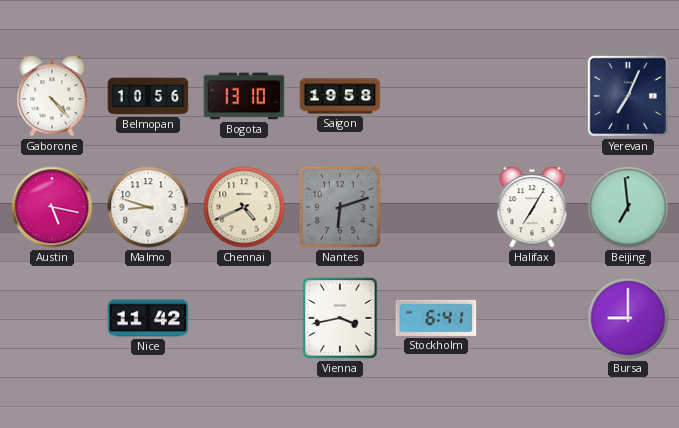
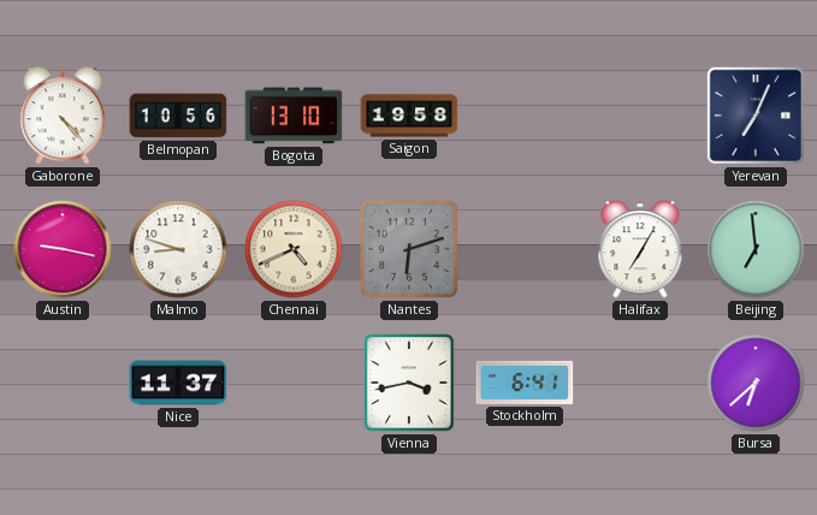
Austin: 5:17 -> 9:17
Nice: 11:42 -> 11:37
Bursa: 9:00 -> 6:38
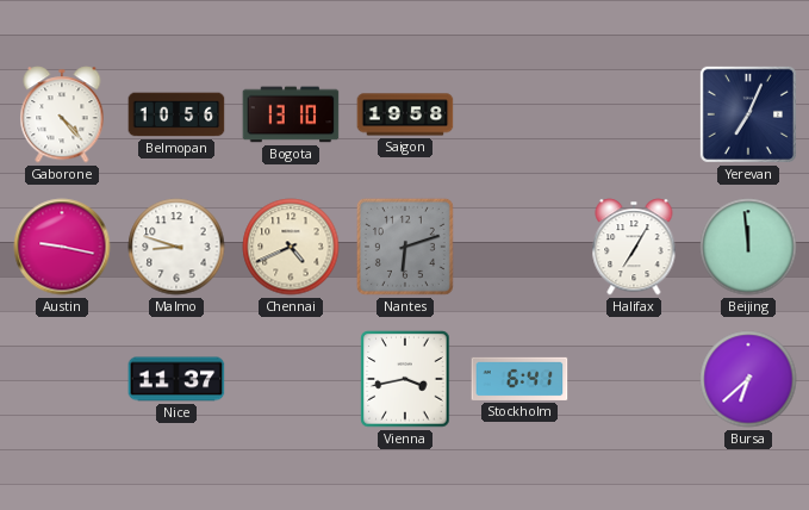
Beijing: 6:59 -> 11:59
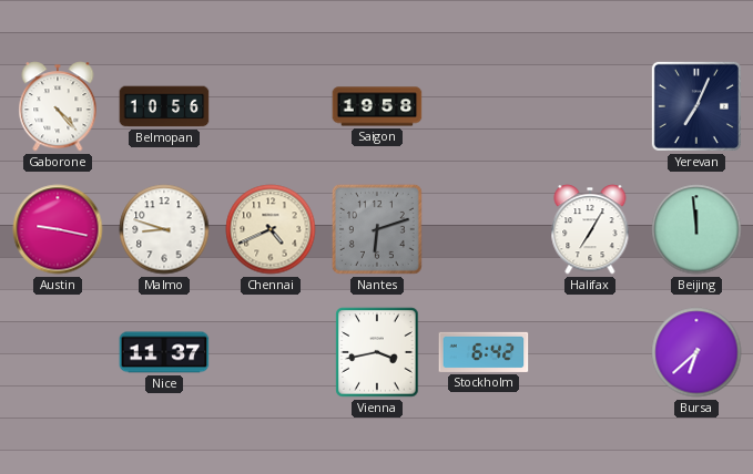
Bogota: 13:10 -> none
Stockholm: 6:41 -> 6:42
